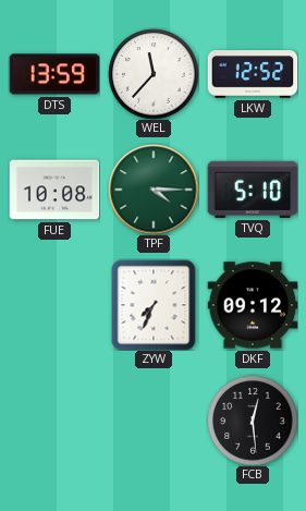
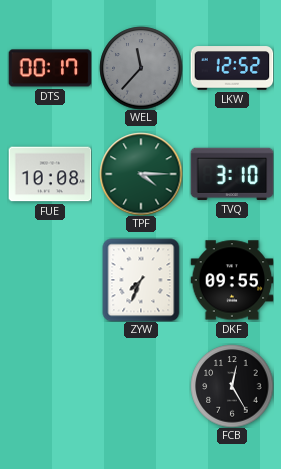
DTS: 13:59 -> 00:17
WEL dial: white -> grey
TVQ: 5:10 -> 3:10
DKF: 09:12 -> 09:55
FCB: 12:29 -> 12:25
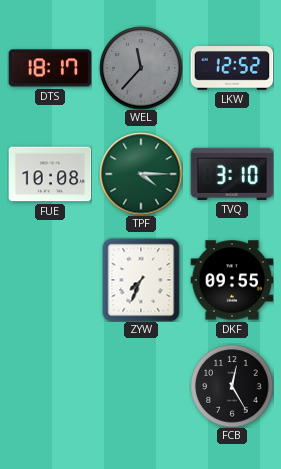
DTS: 00:17 -> 18:17
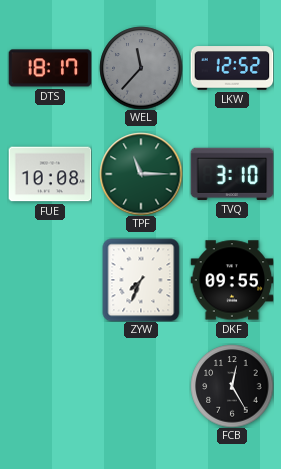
TPF: 4:15 -> 11:15
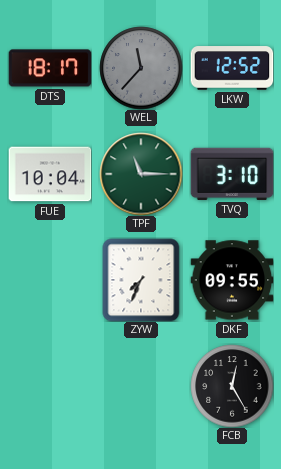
FUE: 10:08 -> 10:04
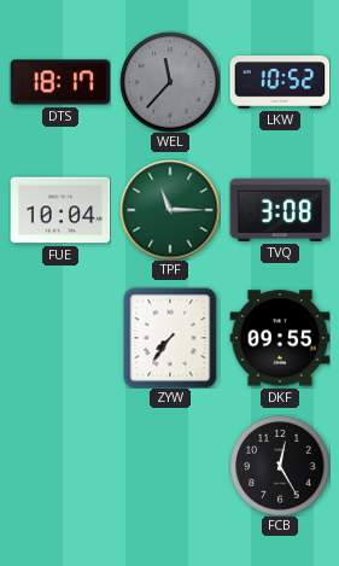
LKW: 12:52 -> 10:52
TVQ: 3:10 -> 3:08
ZYW: 7:34 -> 7:36
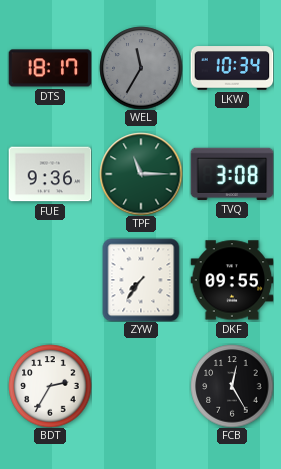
WEL: 11:37 -> 11:35
LKW: 10:52 -> 10:34
FUE: 10:04 -> 9:36
BDT: none -> 2:35
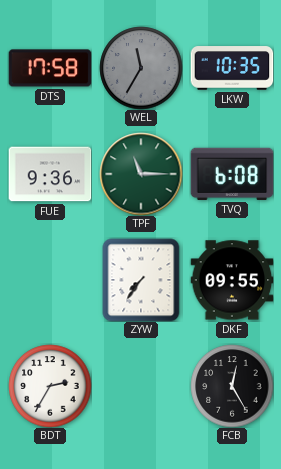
DTS: 18:17 -> 17:58
LKW: 10:34 -> 10:35
TVQ: 3:08 -> 6:08
